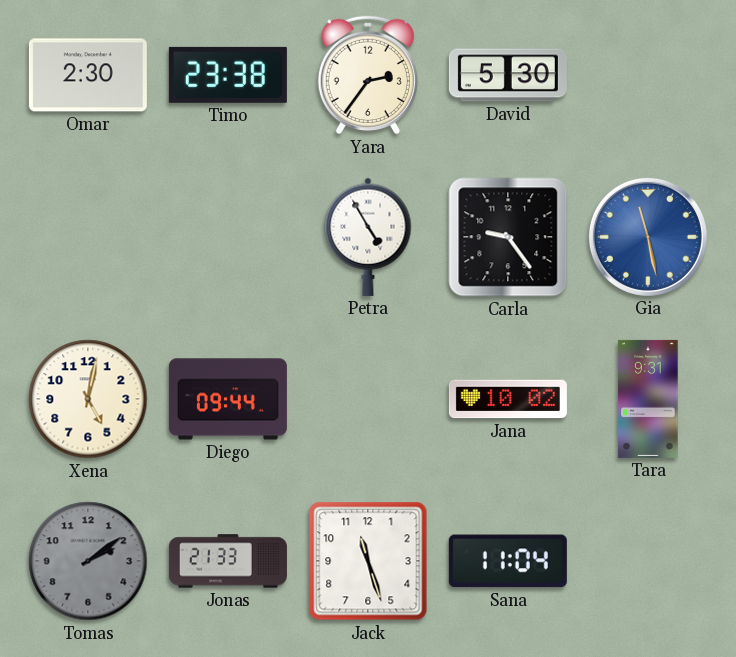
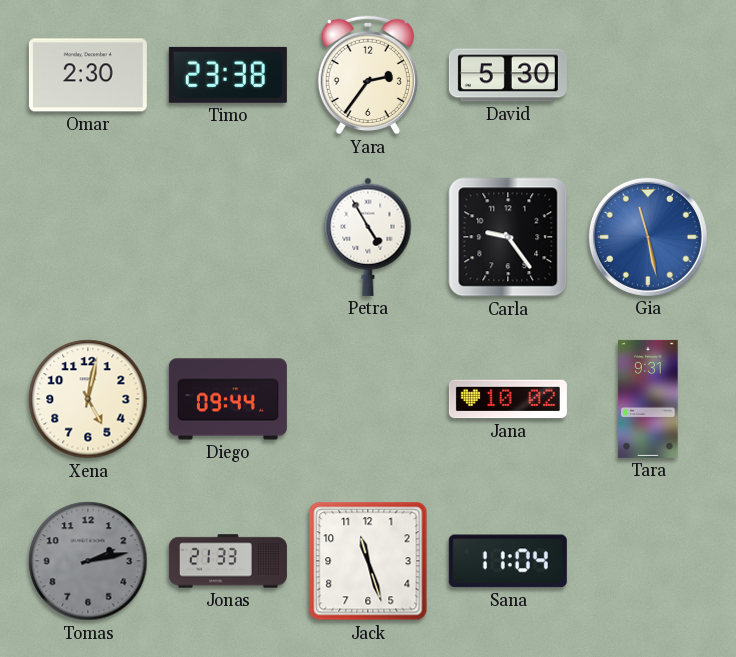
Tomas: 2:09 -> 2:13
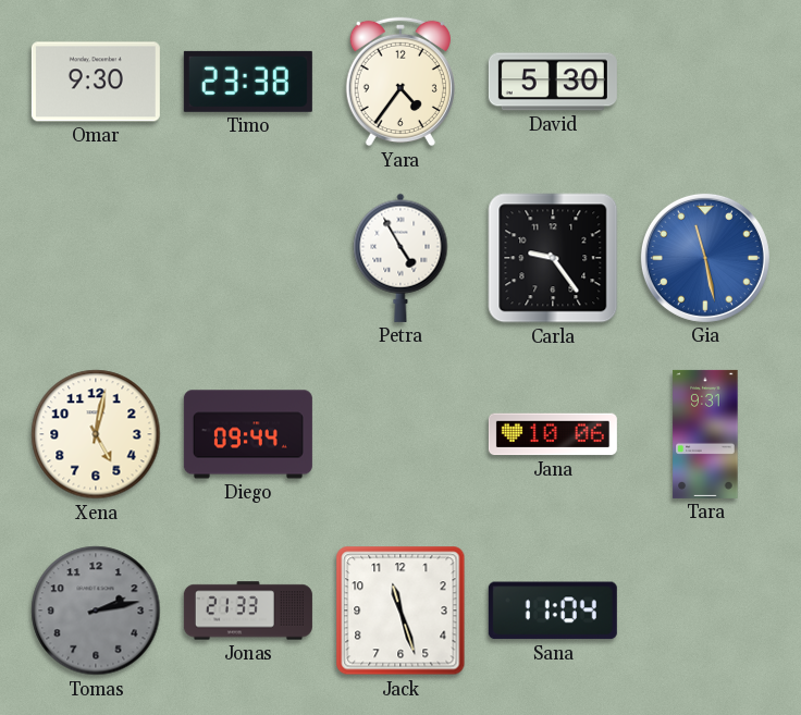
Omar: 2:30 -> 9:30
Yara: 2:36 -> 4:36
Jana: 10:02 -> 10:06
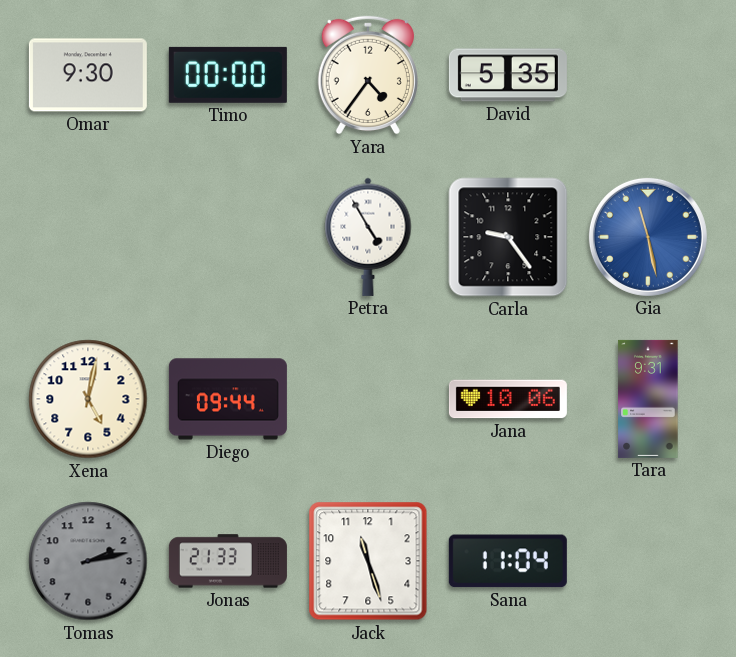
Timo: 23:38 -> 00:00
David: 5:30 -> 5:35
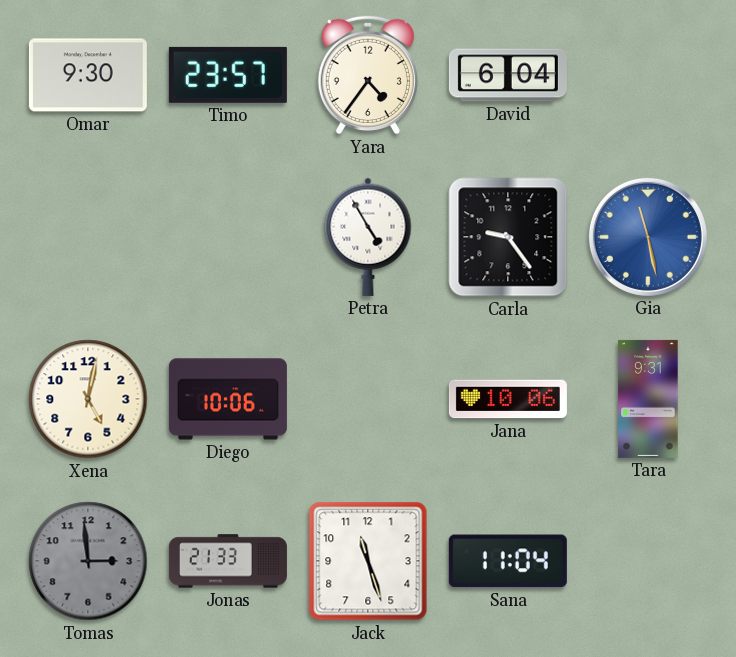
Timo: 00:00 -> 23:57
David: 5:35 -> 6:04
Diego: 09:44 -> 10:06
Tomas: 2:13 -> 2:59
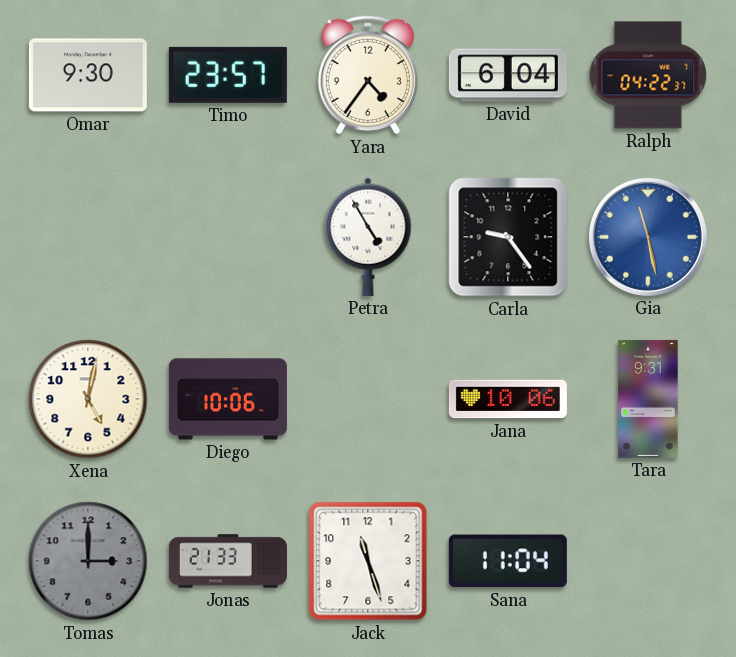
Ralph: none -> 04:22
Tomas: 2:59 -> 3:00
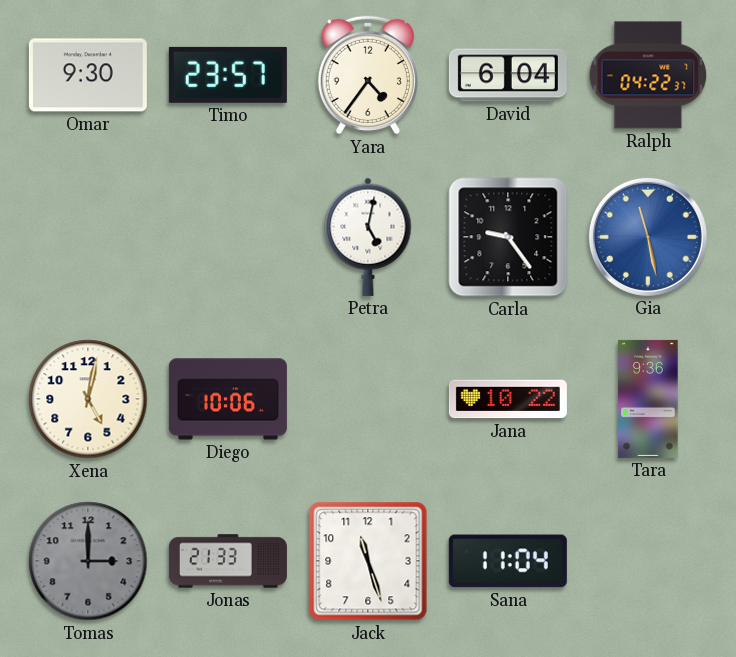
Petra: 4:55 -> 5:02
Jana: 10:06 -> 10:22
Tara: 9:31 -> 9:36
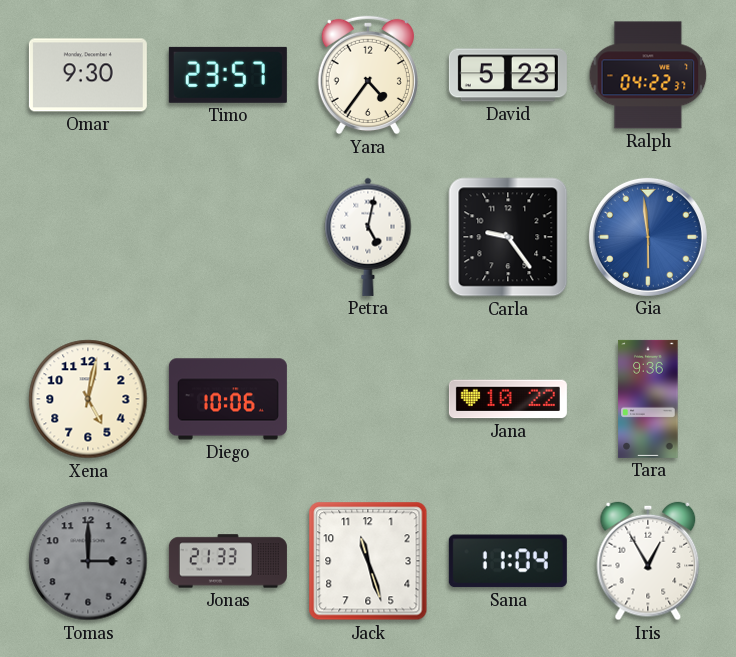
David: 6:04 -> 5:23
Gia: 11:28 -> 5:59
Iris: none -> 12:55
